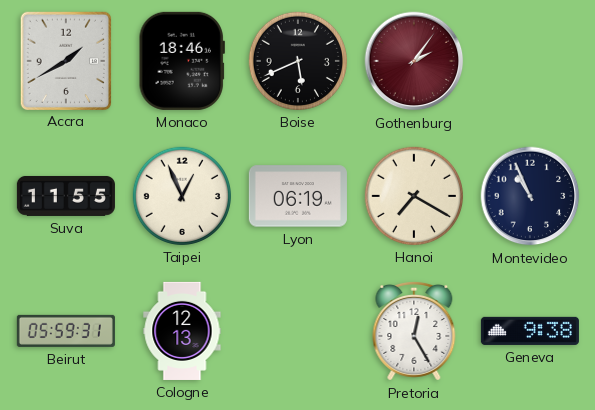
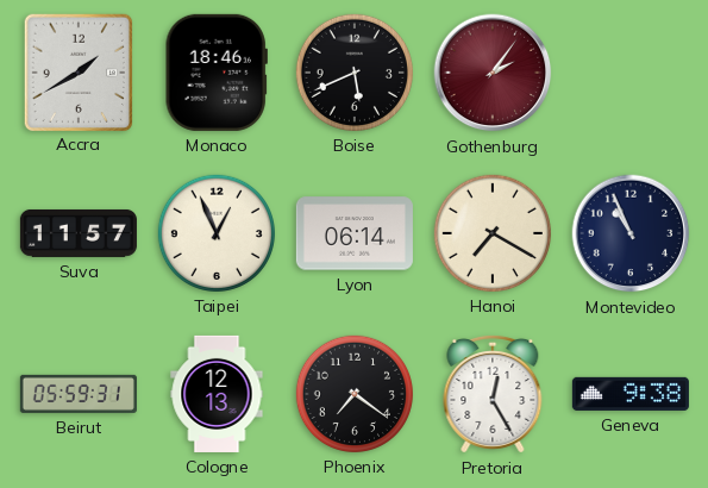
Suva: 11:55 -> 11:57
Lyon: 06:19 -> 06:14
Phoenix: none -> 7:21
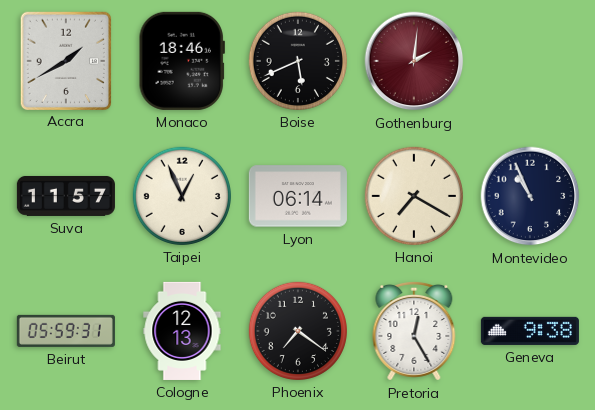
Gothenburg: 2:06 -> 2:01
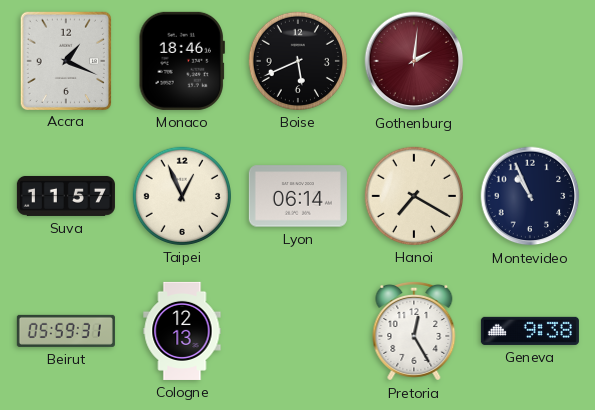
Accra: 1:40 -> 1:19
Phoenix: 7:21 -> none
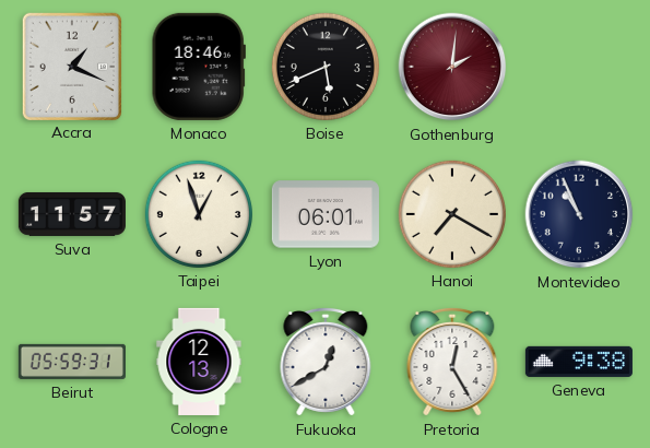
Taipei: 12:56 -> 12:57
Lyon: 06:14 -> 06:01
Fukuoka: none -> 12:40
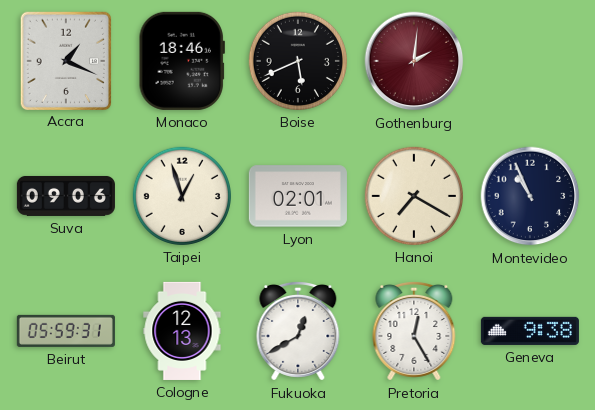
Suva: 11:57 -> 09:06
Lyon: 06:01 -> 02:01
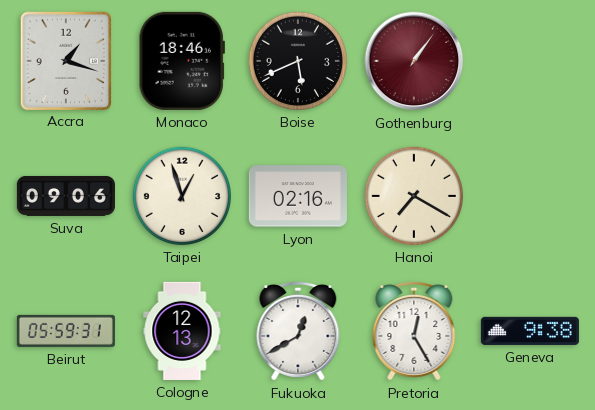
Accra: 1:19 -> 1:18
Gothenburg: 2:01 -> 1:06
Lyon: 02:01 -> 02:16
Montevideo: 10:56 -> none
